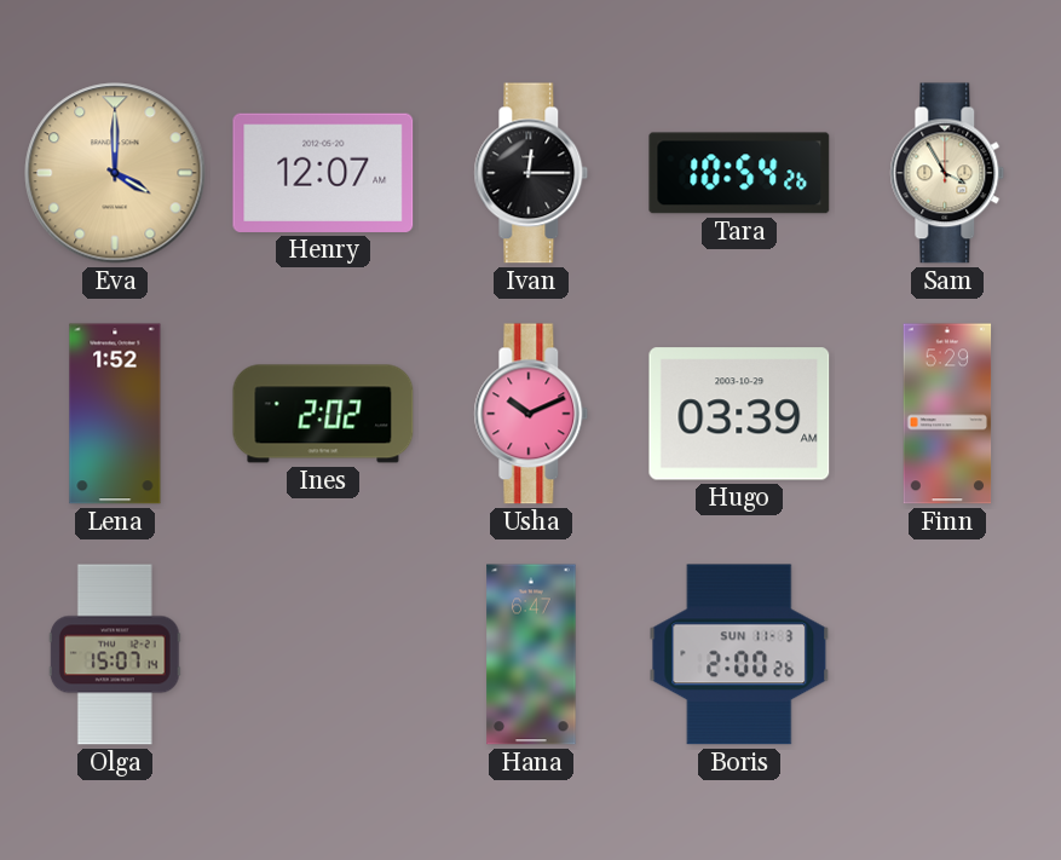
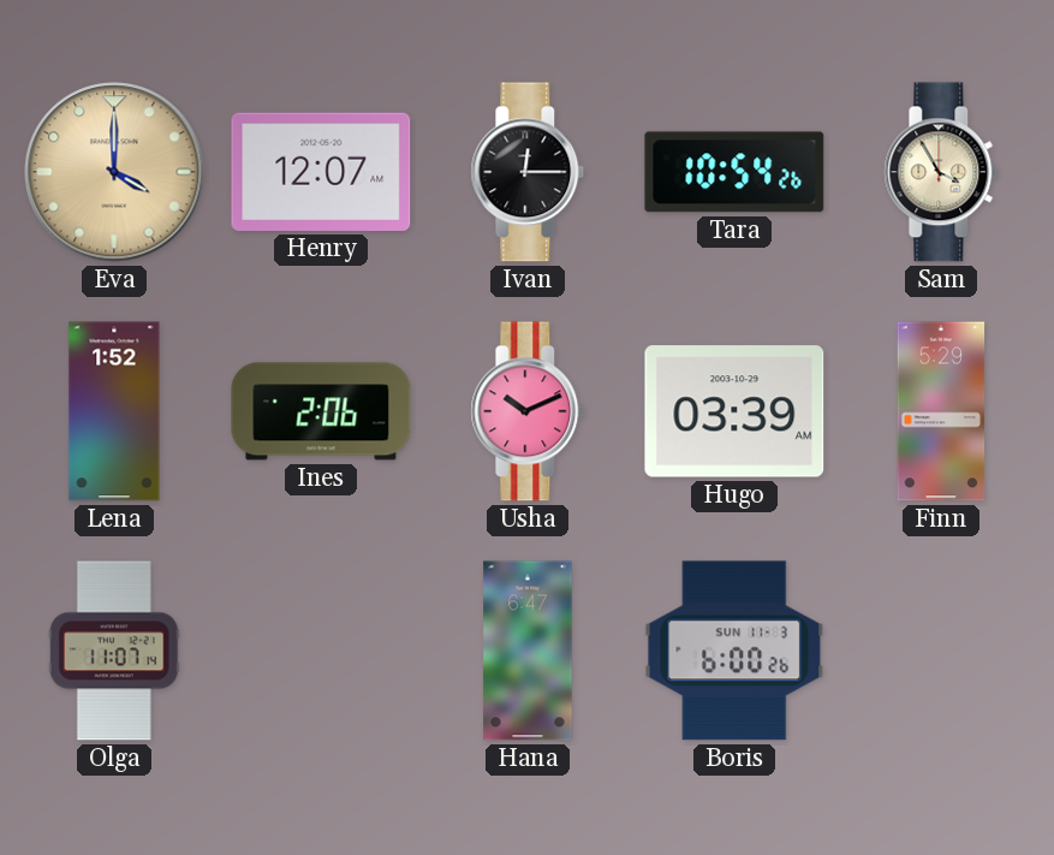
Ines: 2:02 -> 2:06
Olga: 15:07 -> 11:07
Boris: 2:00 -> 6:00
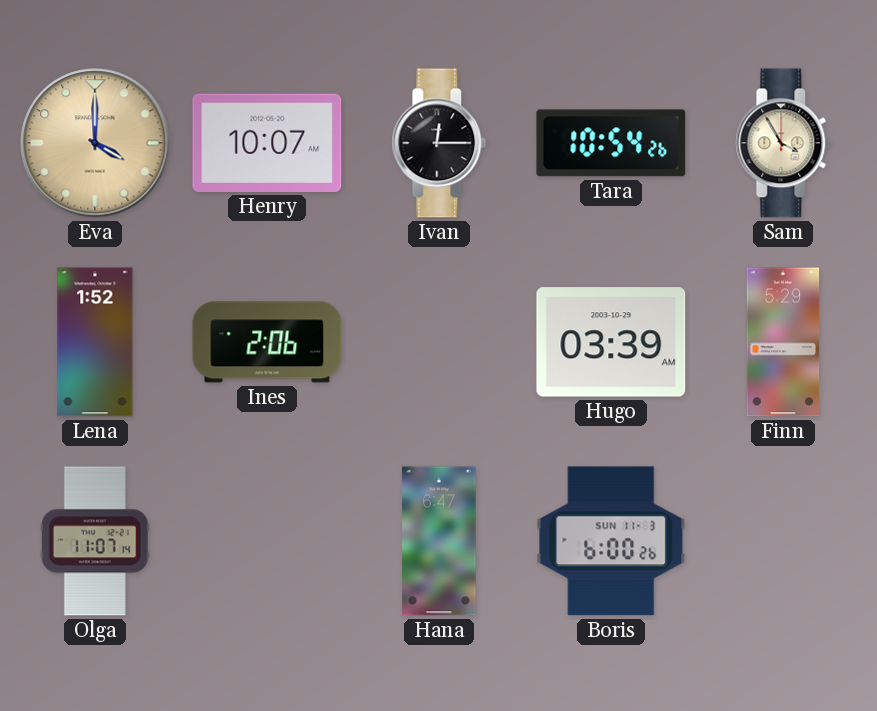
Henry: 12:07 -> 10:07
Usha: 10:11 -> none
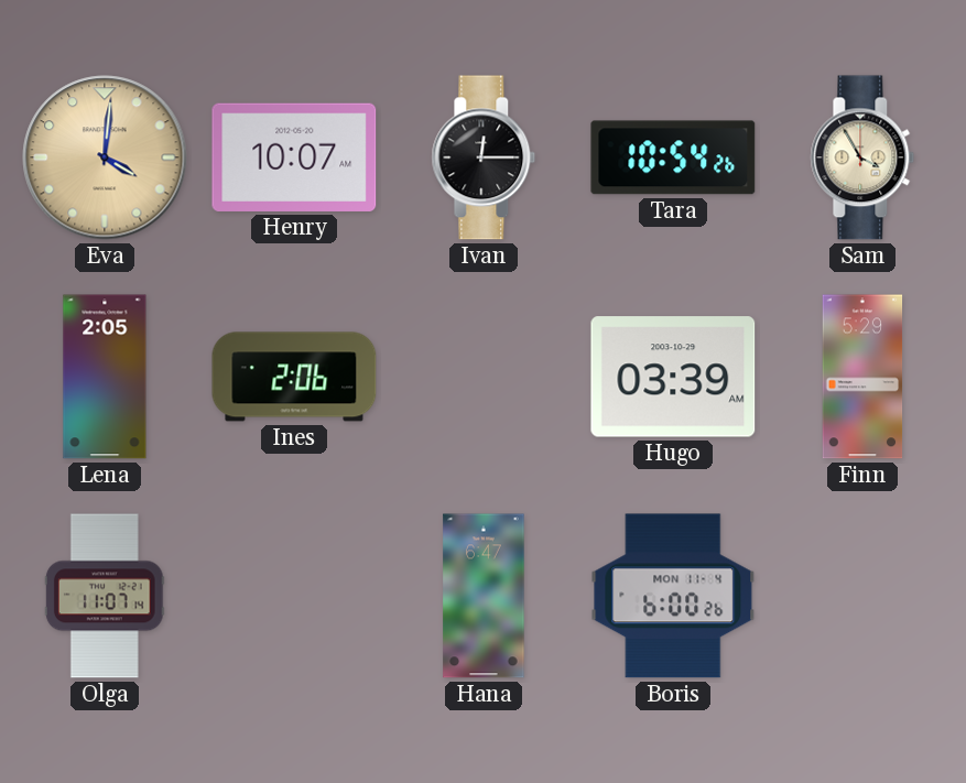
Eva: 4:00 -> 4:01
Lena: 1:52 -> 2:05
Boris date: SUN 11-3 -> MON 11-4
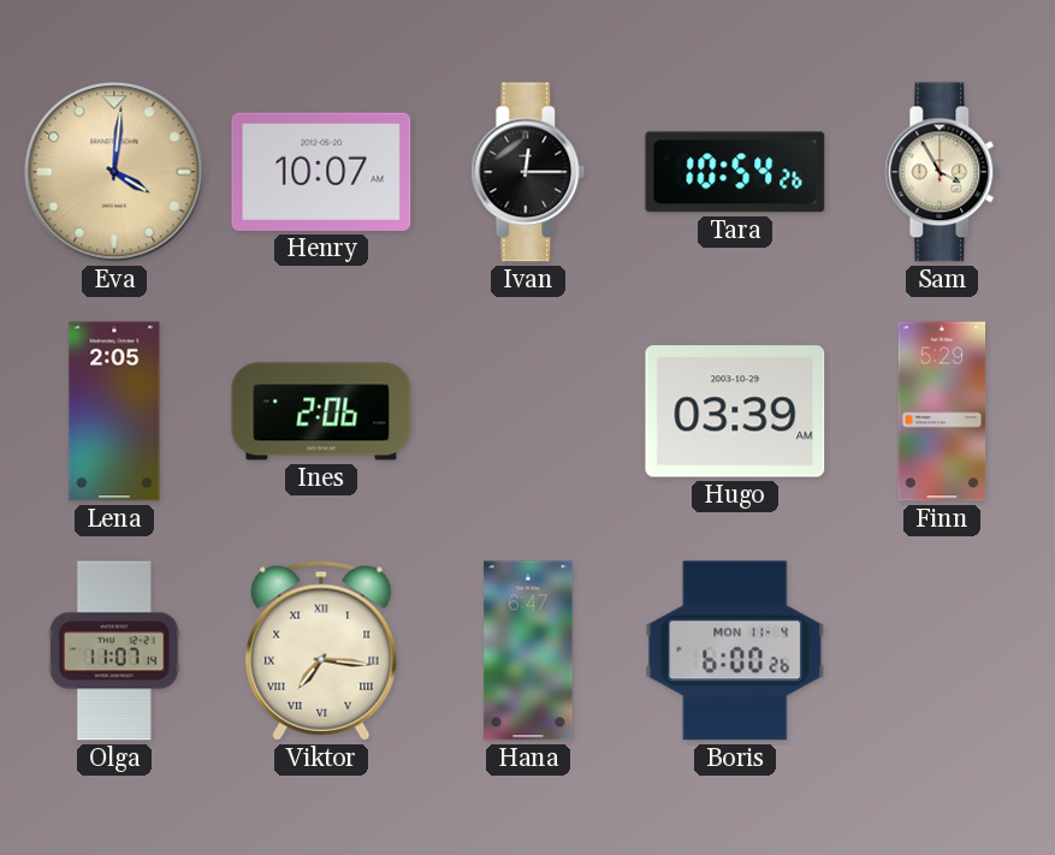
Viktor: none -> 7:16
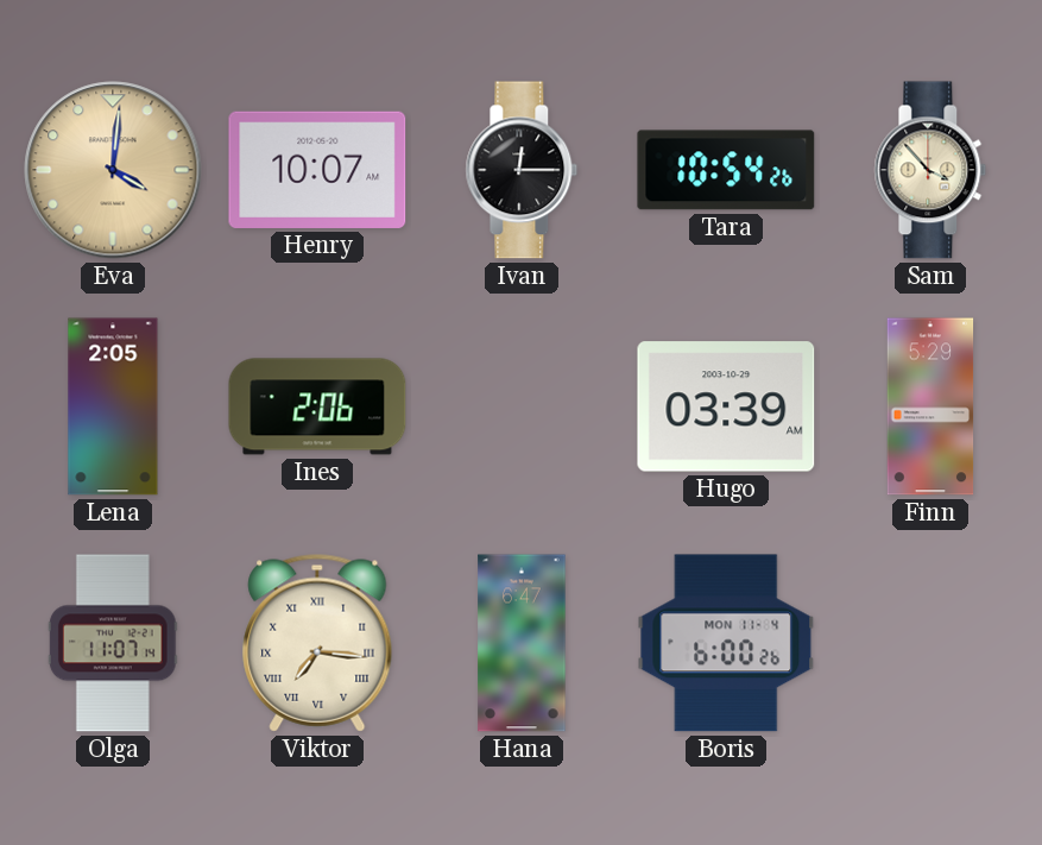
Sam: 3:55 -> 3:53
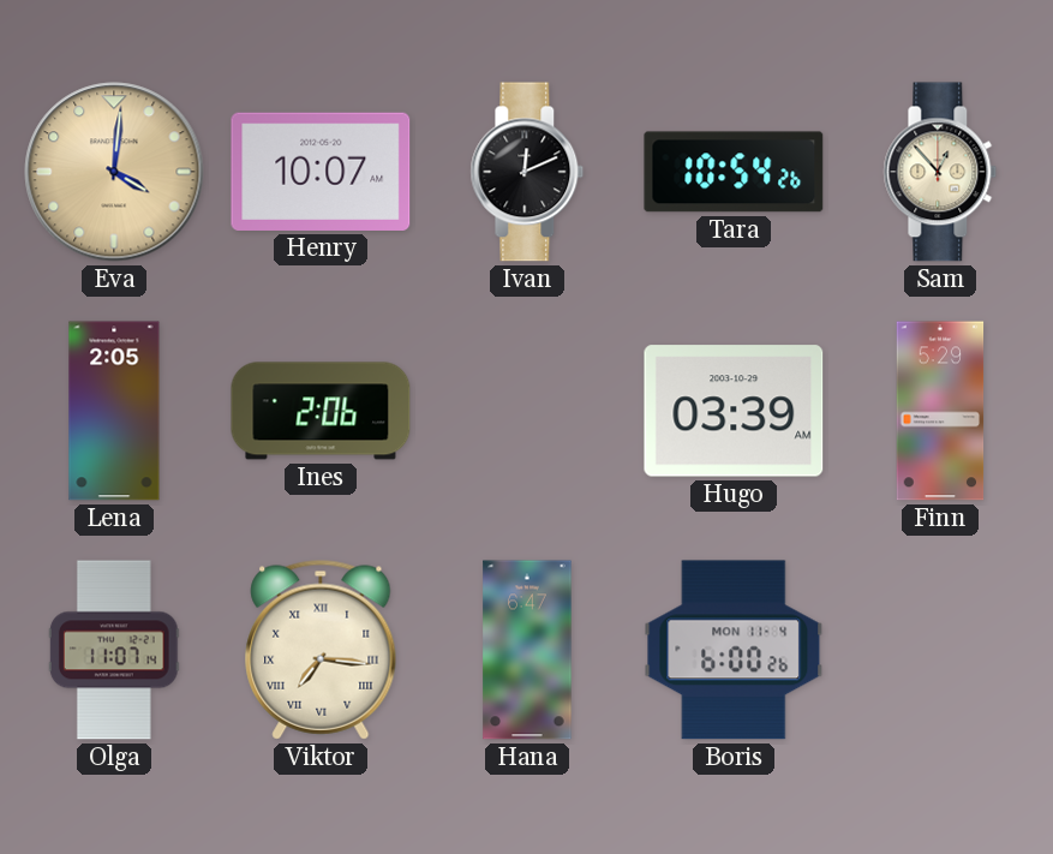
Ivan: 12:15 -> 12:11
Sam: 3:53 -> 12:53
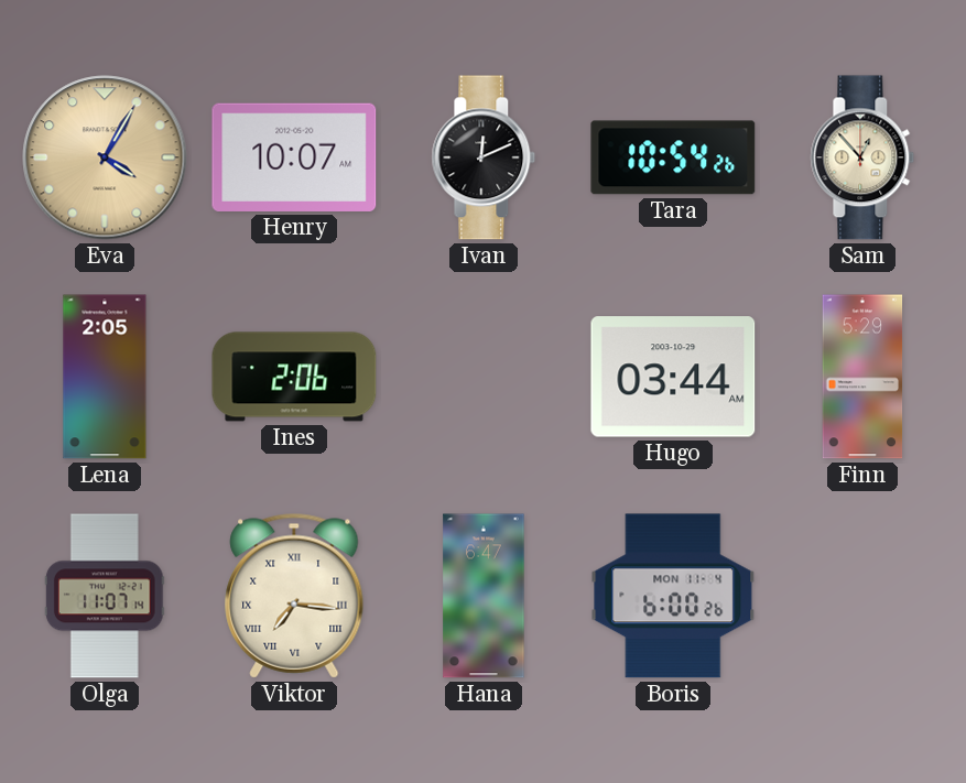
Eva: 4:01 -> 4:05
Hugo: 03:39 -> 03:44
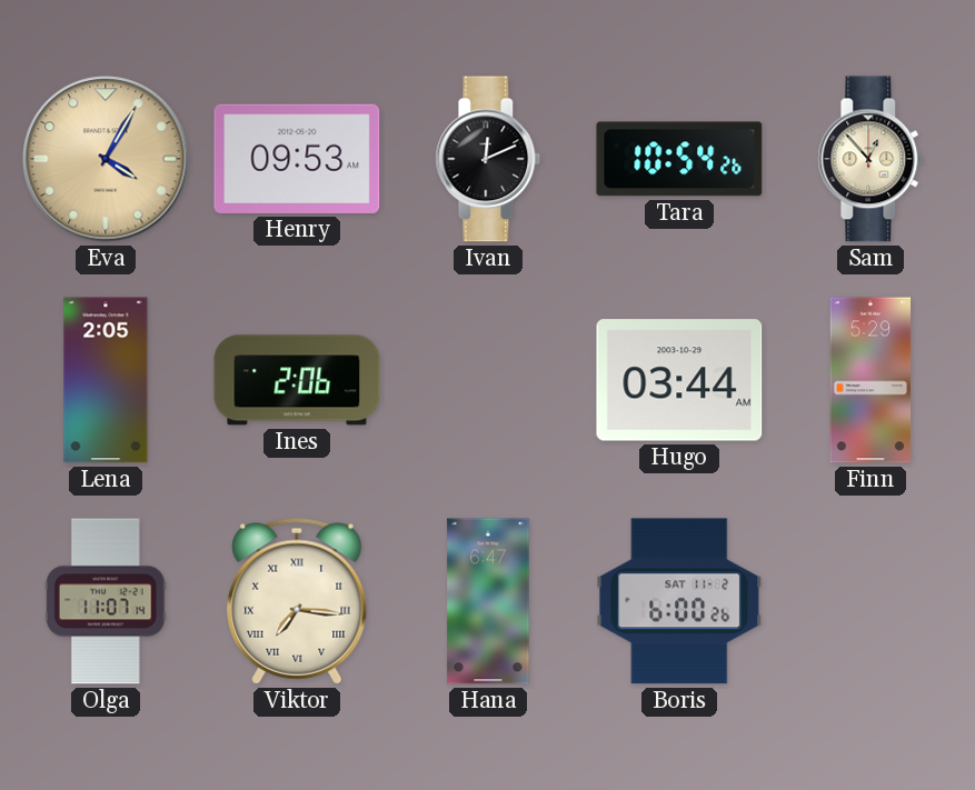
Henry: 10:07 -> 09:53
Boris date: MON 11-4 -> SAT 11-2
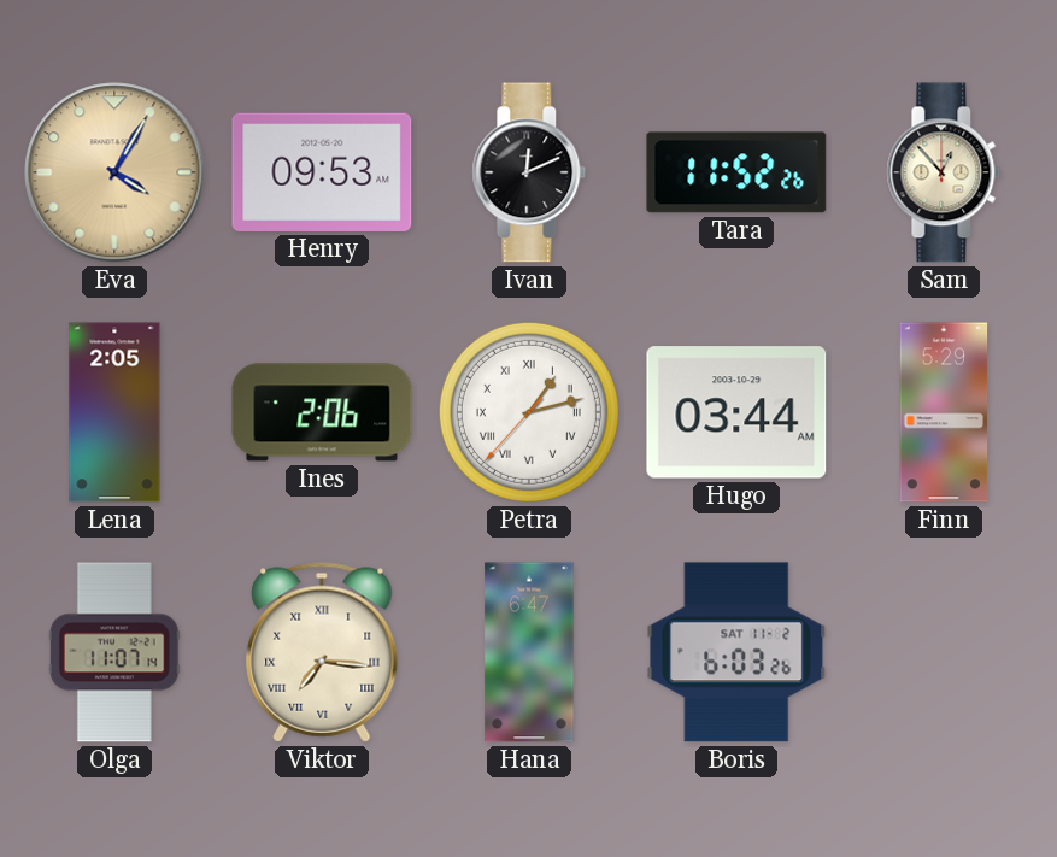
Tara: 10:54 -> 11:52
Petra: none -> 1:12
Boris: 6:00 -> 6:03
